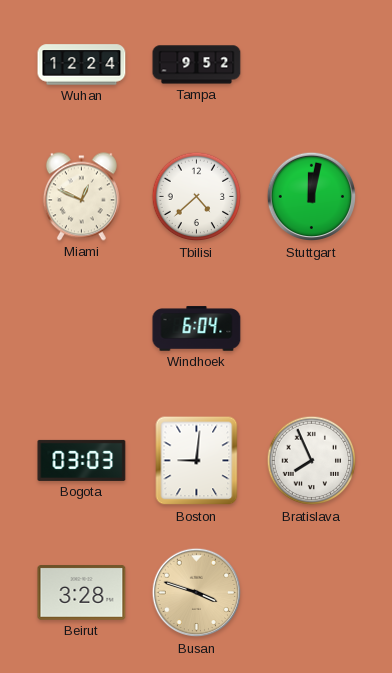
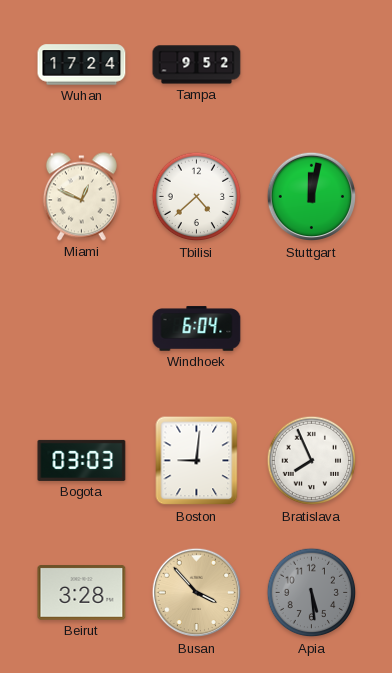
Wuhan: 12:24 -> 17:24
Busan: 3:48 -> 3:53
Apia: none -> 5:29
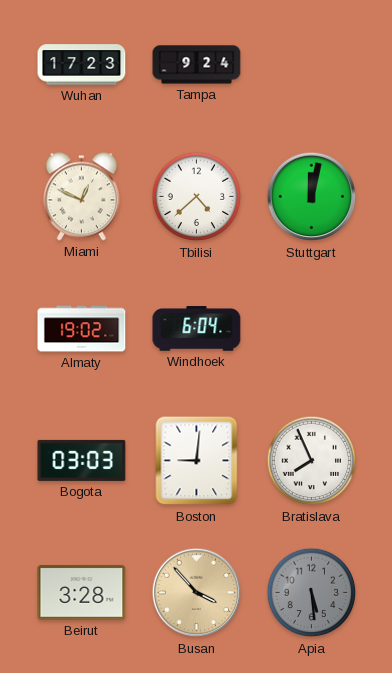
Wuhan: 17:24 -> 17:23
Tampa: 9:52 -> 9:24
Almaty: none -> 19:02
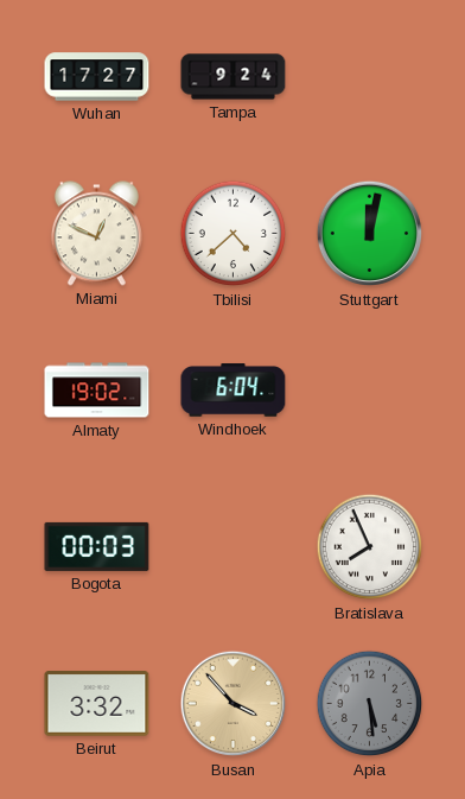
Wuhan: 17:23 -> 17:27
Bogota: 03:03 -> 00:03
Boston: 9:01 -> none
Beirut: 3:28 -> 3:32
